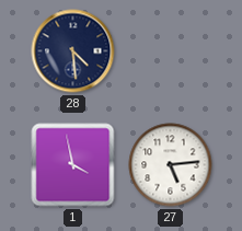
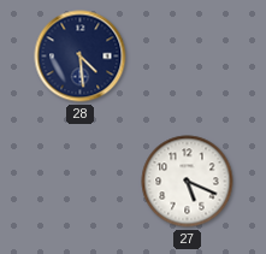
1: 3:58 -> none
27: 5:14 -> 5:19
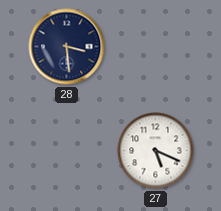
28: 4:29 -> 3:29
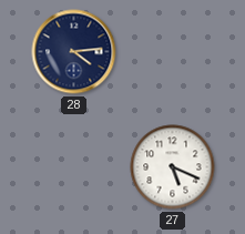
28: 3:29 -> 4:14
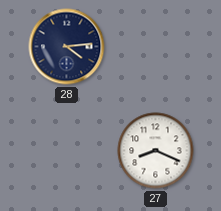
27: 5:19 -> 8:19
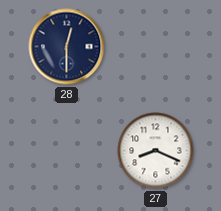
28: 4:14 -> 12:30
